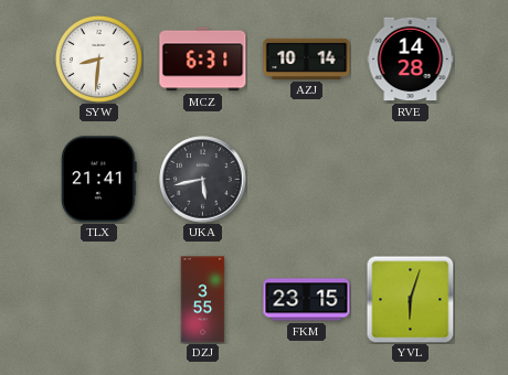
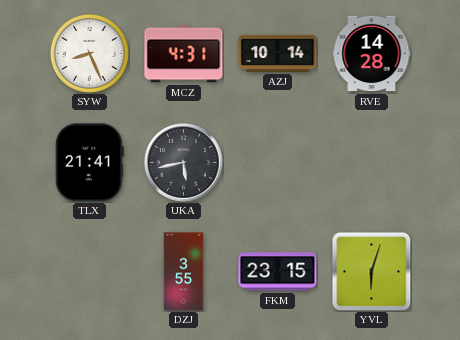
SYW: 8:31 -> 8:26
MCZ: 6:31 -> 4:31
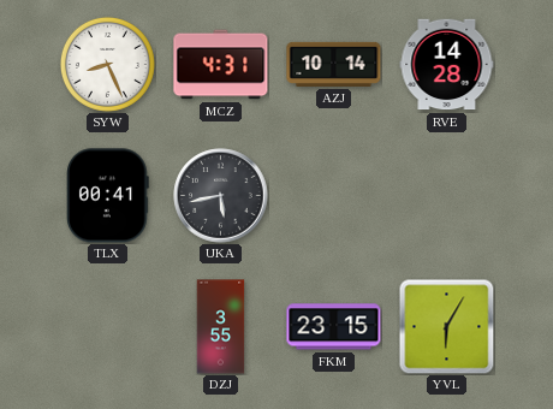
TLX: 21:41 -> 00:41
YVL: 6:03 -> 6:05
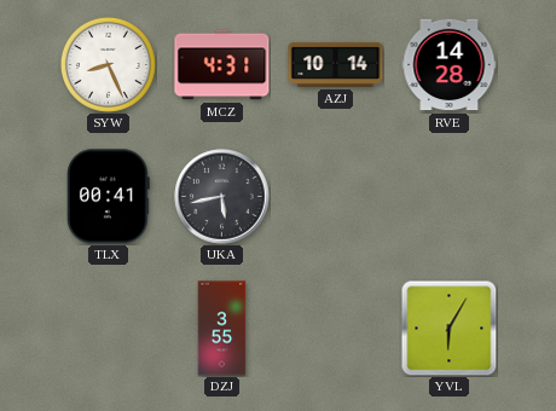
FKM: 23:15 -> none
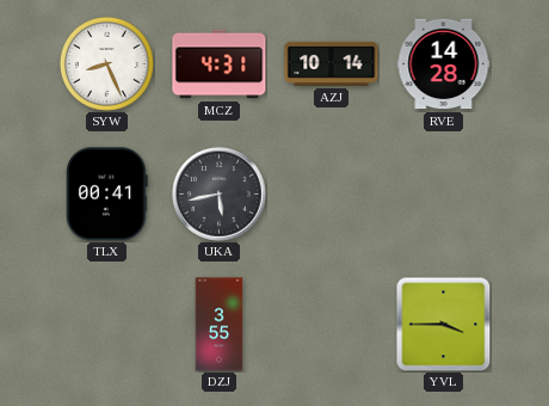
YVL: 6:05 -> 3:45
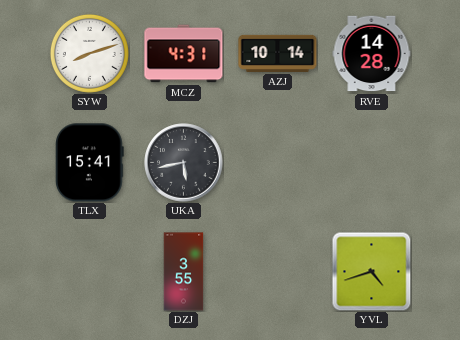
SYW: 8:26 -> 8:12
TLX: 00:41 -> 15:41
YVL: 3:45 -> 4:42
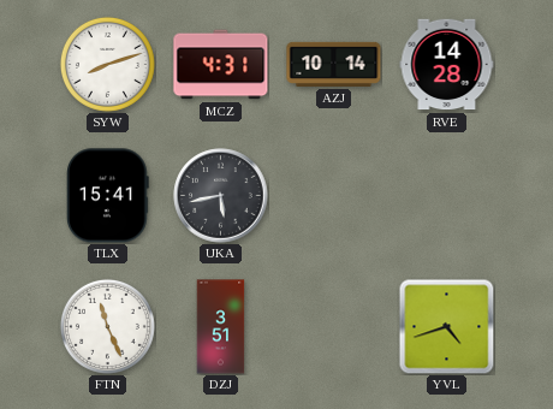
FTN: none -> 11:26
DZJ: 3:55 -> 3:51
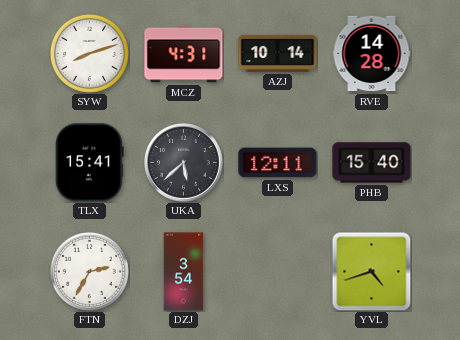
UKA: 5:43 -> 5:38
LXS: none -> 12:11
PHB: none -> 15:40
FTN: 11:26 -> 2:35
DZJ: 3:51 -> 3:54
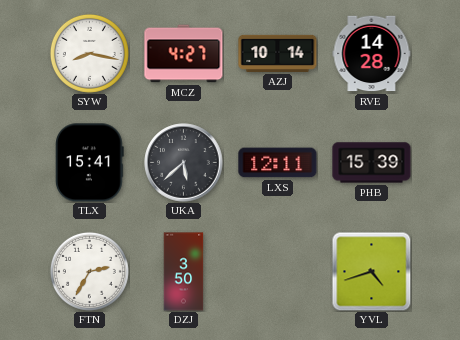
SYW: 8:12 -> 8:17
MCZ: 4:31 -> 4:27
PHB: 15:40 -> 15:39
DZJ: 3:54 -> 3:50
